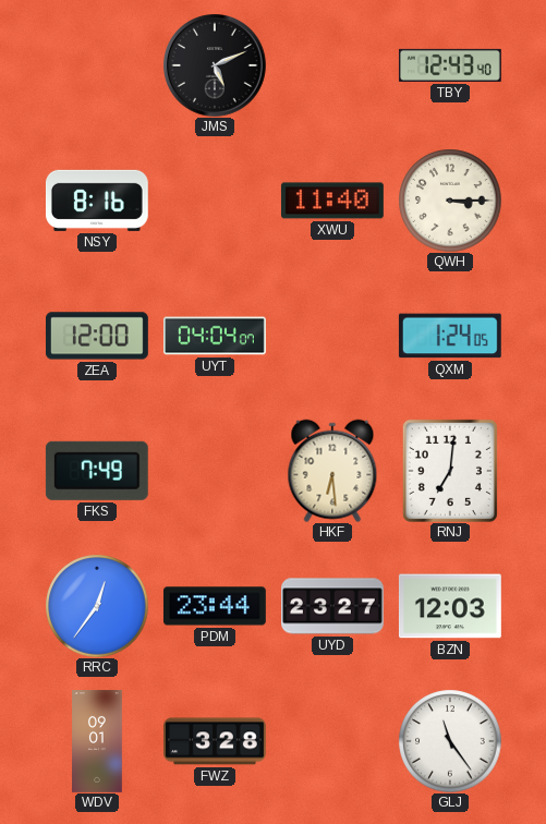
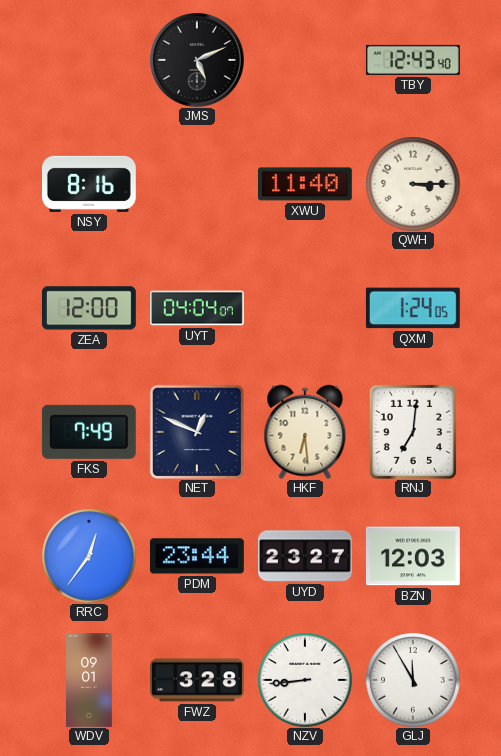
NET: none -> 12:49
NZV: none -> 8:44
GLJ: 11:24 -> 11:55
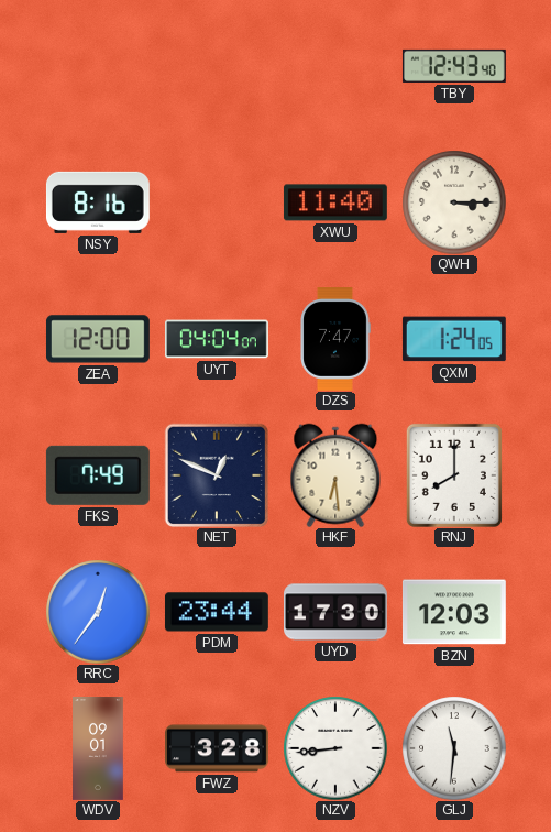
JMS: 5:11 -> none
DZS: none -> 7:47
RNJ: 7:01 -> 8:00
UYD: 23:27 -> 17:30
GLJ: 11:55 -> 11:31
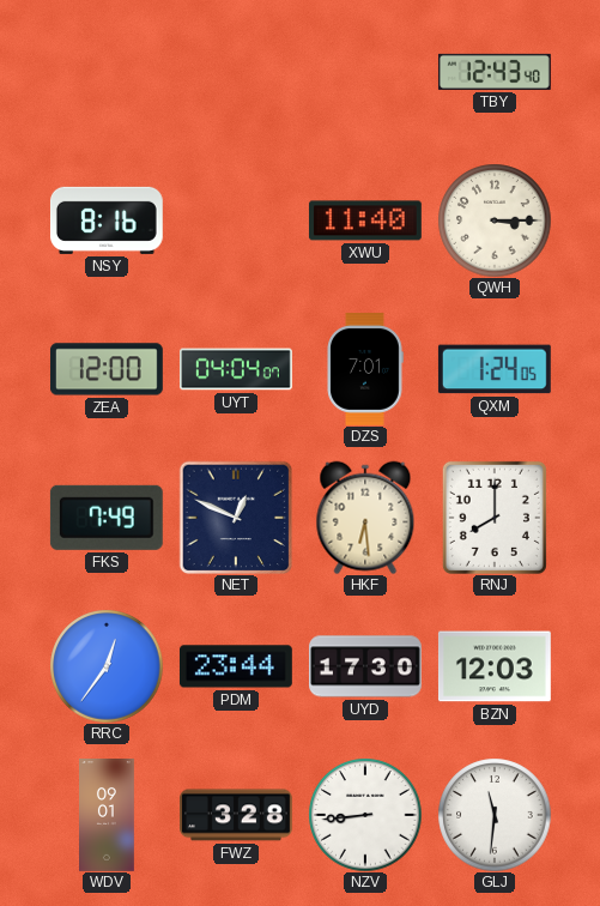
DZS: 7:47 -> 7:01
